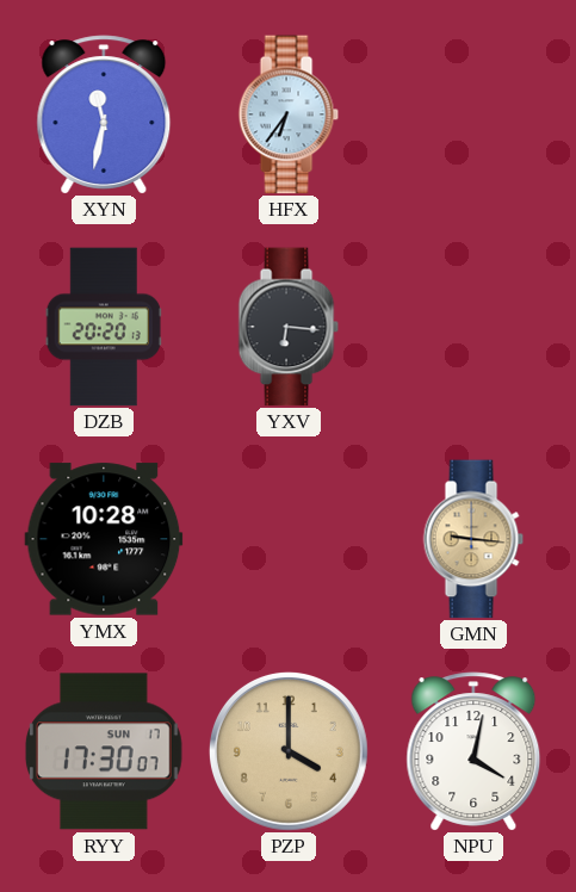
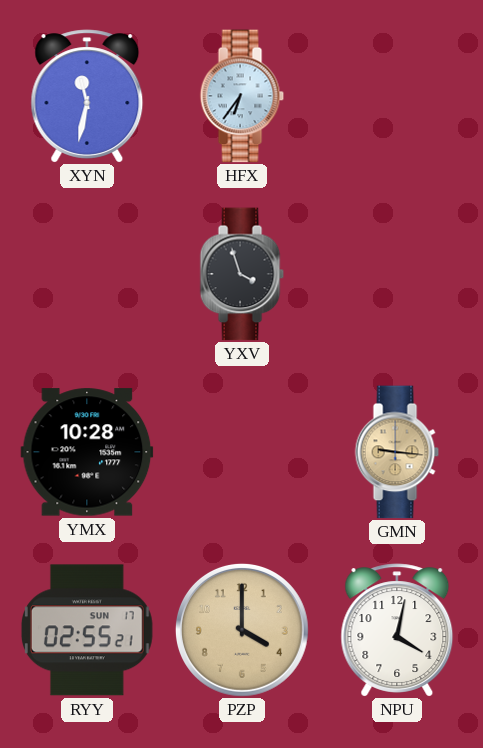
DZB: 20:20 -> none
YXV: 6:16 -> 3:57
RYY: 17:30 -> 02:55
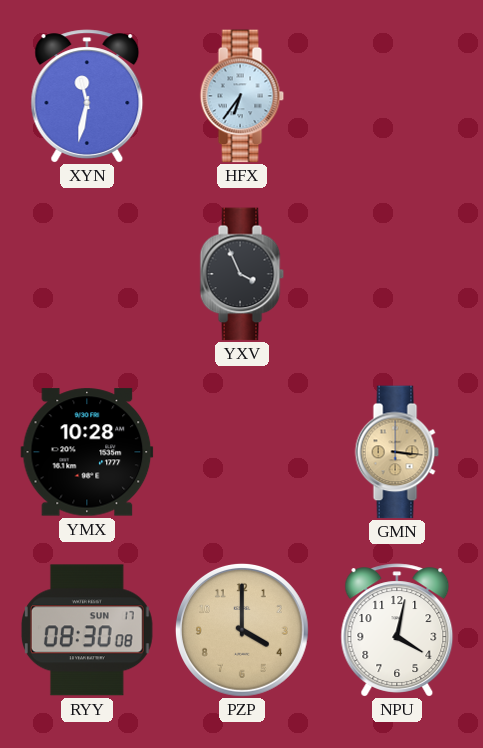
YXV: 3:57 -> 3:56
GMN: 9:16 -> 3:16
RYY: 02:55 -> 08:30
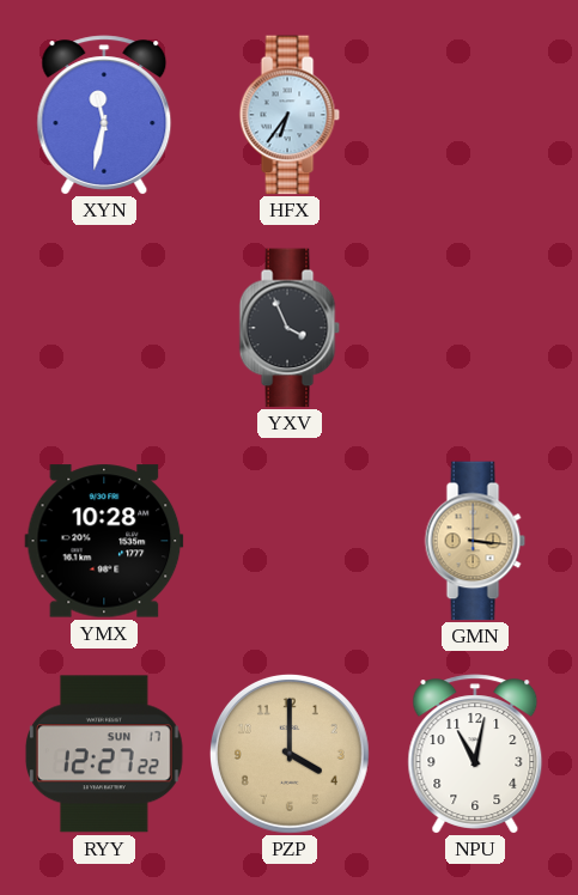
RYY: 08:30 -> 12:27
NPU: 4:02 -> 11:02
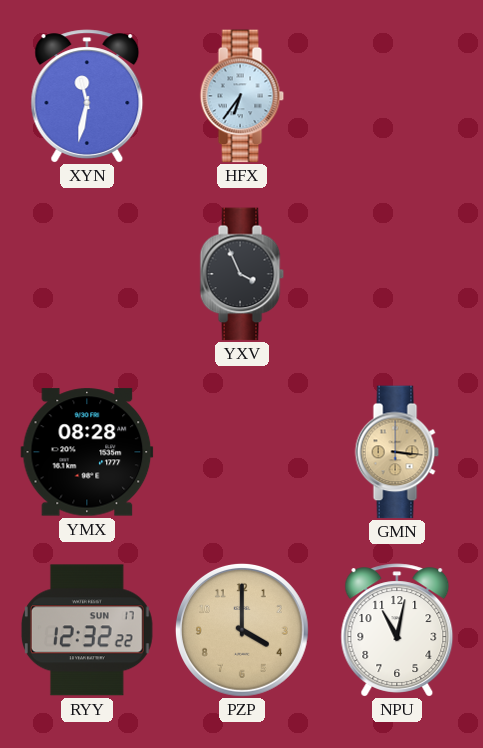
YMX: 10:28 -> 08:28
RYY: 12:27 -> 12:32
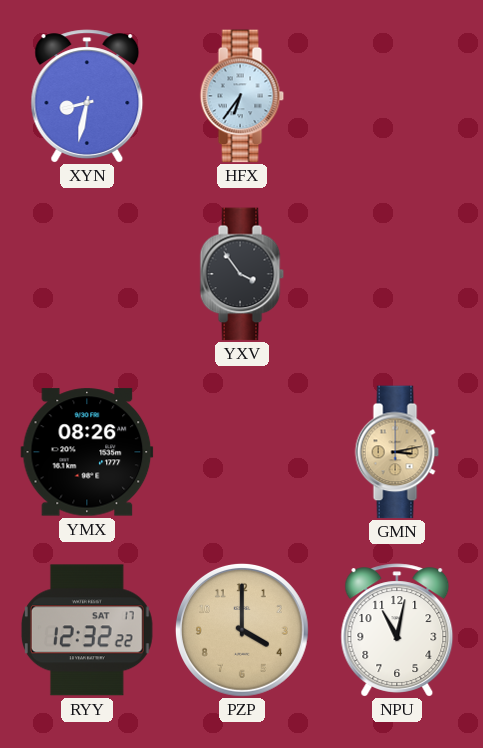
XYN: 11:32 -> 8:32
YXV: 3:56 -> 3:54
YMX: 08:28 -> 08:26
GMN: 3:16 -> 3:13
RYY date: SUN 17 -> SAT 17
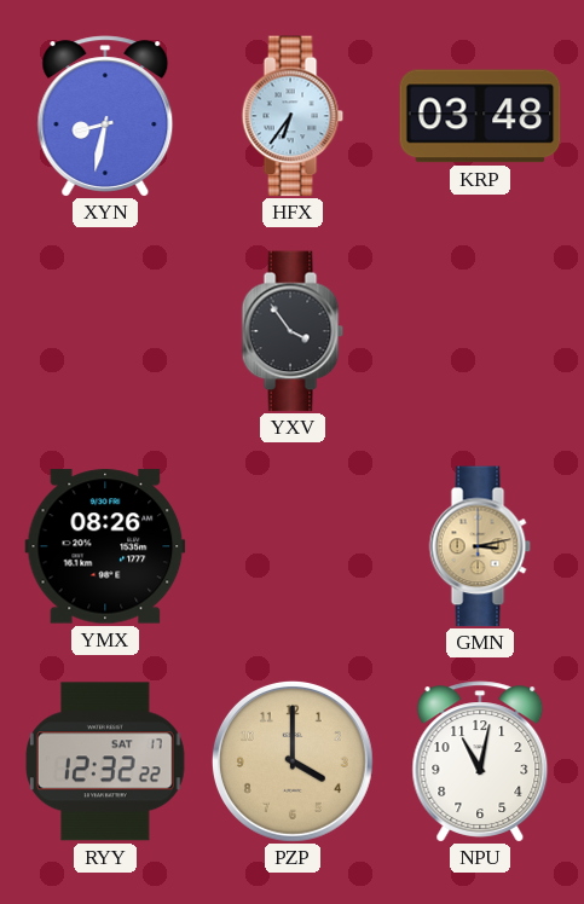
KRP: none -> 03:48
